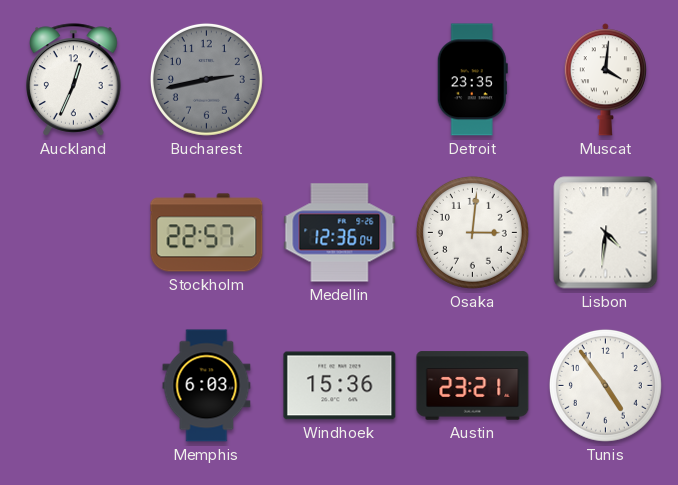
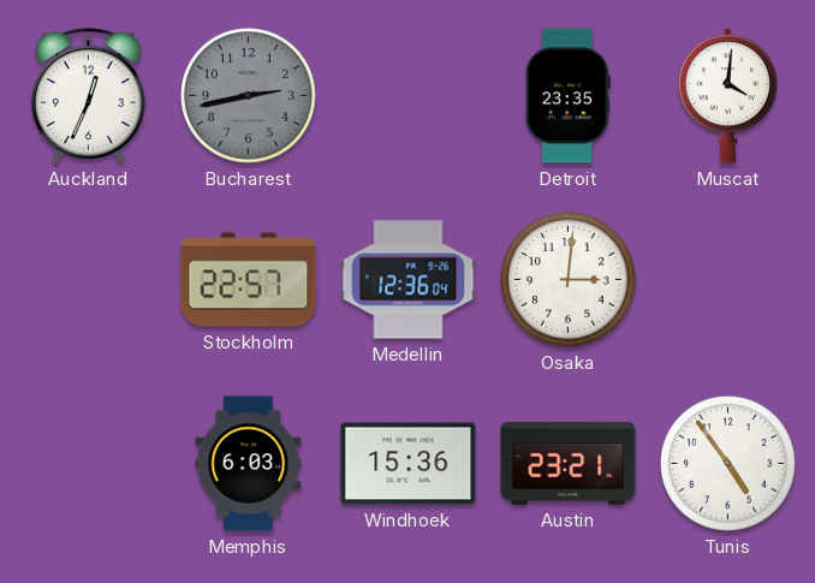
Lisbon: 4:31 -> none
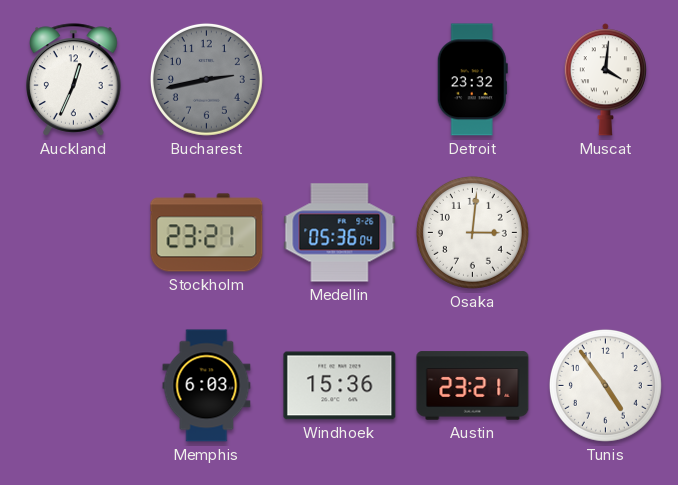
Detroit: 23:35 -> 23:32
Stockholm: 22:57 -> 23:21
Medellin: 12:36 -> 05:36
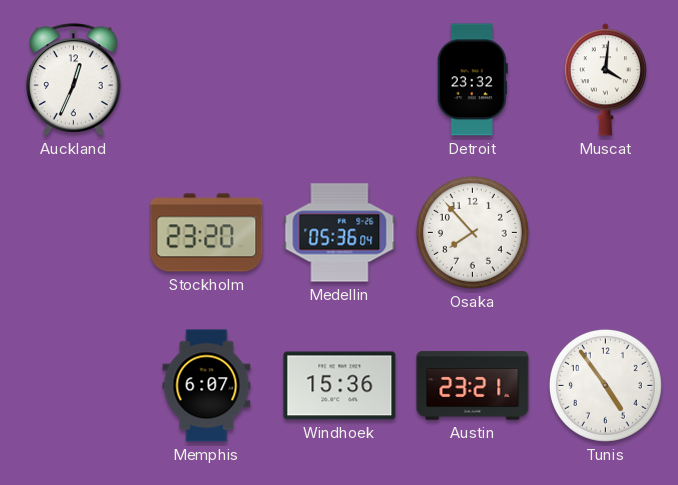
Bucharest: 2:43 -> none
Stockholm: 23:21 -> 23:20
Osaka: 3:01 -> 7:53
Memphis: 6:03 -> 6:07
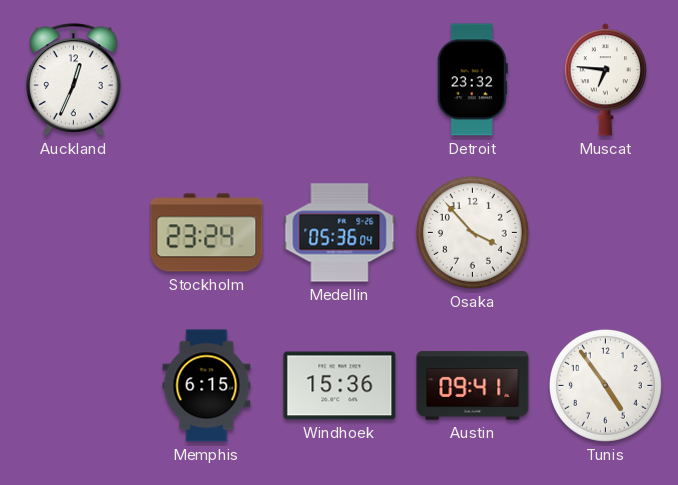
Muscat: 4:01 -> 6:46
Stockholm: 23:20 -> 23:24
Osaka: 7:53 -> 3:53
Memphis: 6:07 -> 6:15
Austin: 23:21 -> 09:41
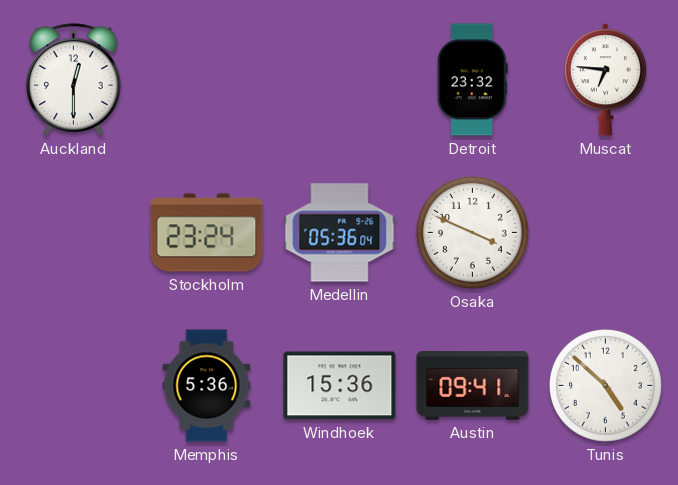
Auckland: 12:34 -> 12:30
Osaka: 3:53 -> 3:49
Memphis: 6:15 -> 5:36
Tunis: 4:54 -> 4:52
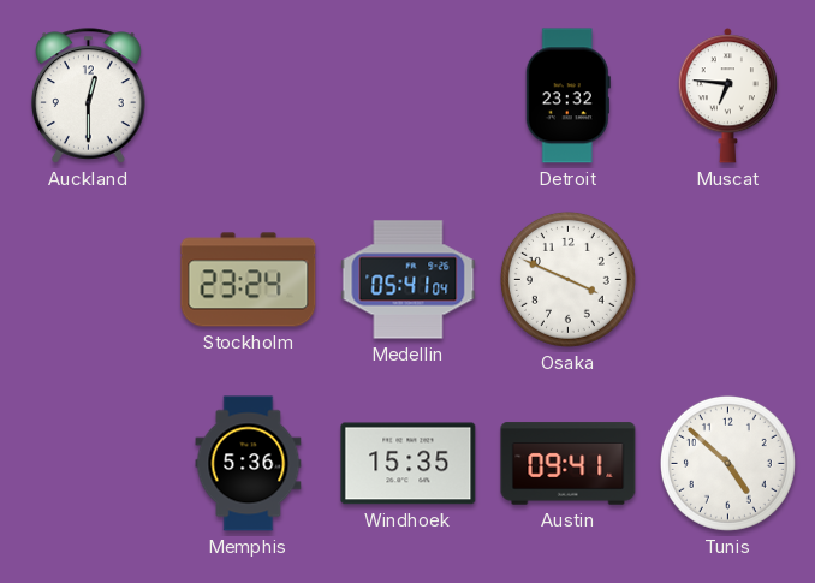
Medellin: 05:36 -> 05:41
Windhoek: 15:36 -> 15:35
